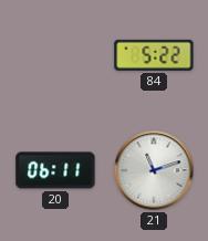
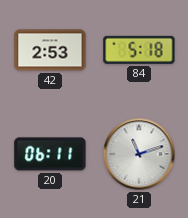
42: none -> 2:53
84: 5:22 -> 5:18
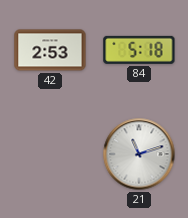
20: 06:11 -> none
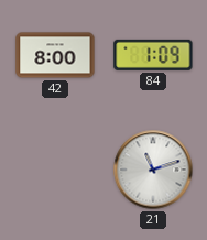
42: 2:53 -> 8:00
84: 5:18 -> 1:09
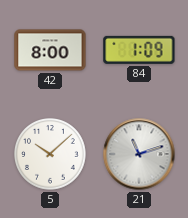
5: none -> 10:08
